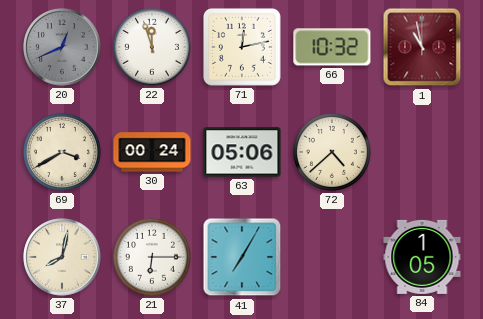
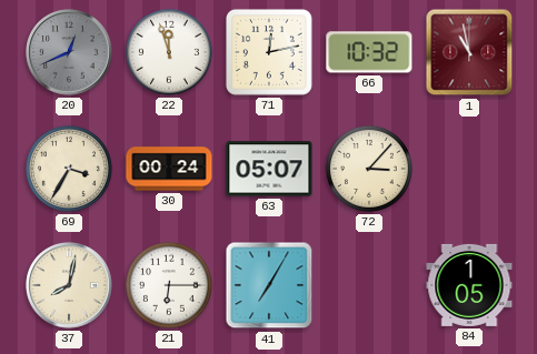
69: 3:40 -> 3:35
63: 05:06 -> 05:07
72: 4:38 -> 3:07
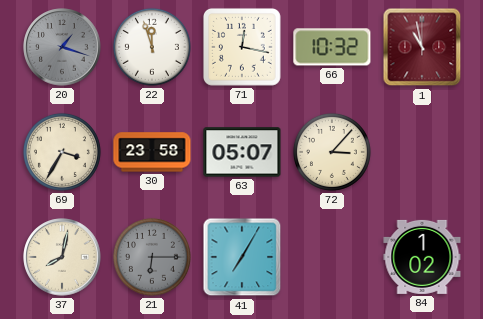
20: 12:41 -> 1:18
71: 12:13 -> 12:17
30: 00:24 -> 23:58
21 dial: white -> grey
84: 1:05 -> 1:02
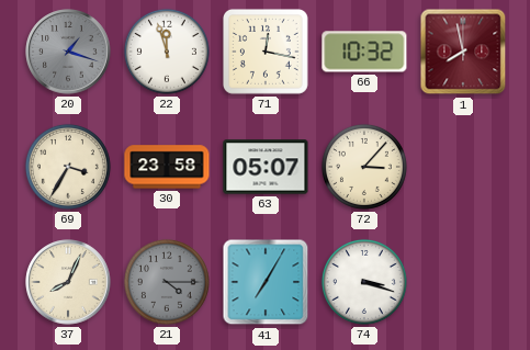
1: 10:58 -> 7:58
37: 8:02 -> 8:04
21: 6:15 -> 4:15
74: none -> 3:18
84: 1:02 -> none
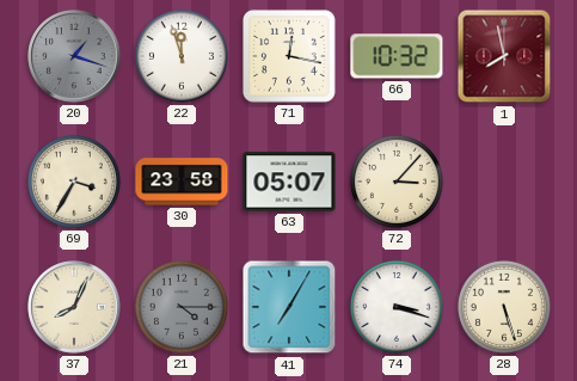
28: none -> 5:27
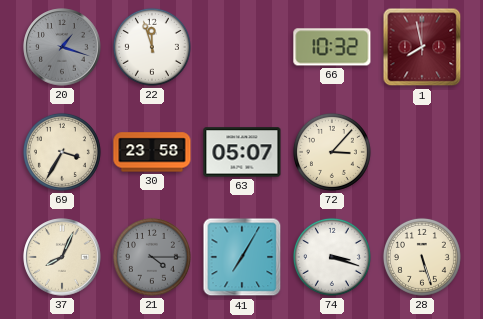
71: 12:17 -> none
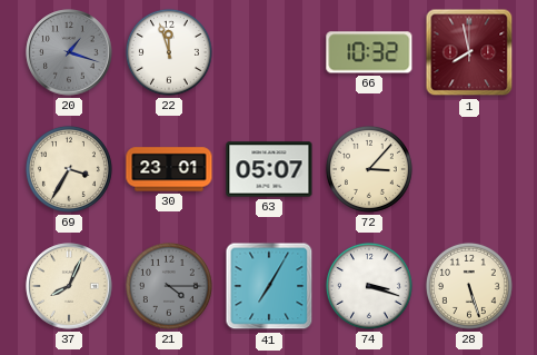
30: 23:58 -> 23:01
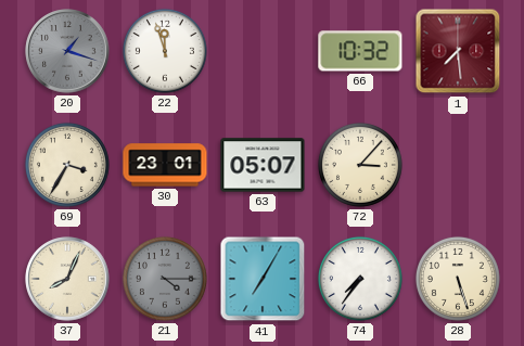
1: 7:58 -> 7:29
74: 3:18 -> 7:36
